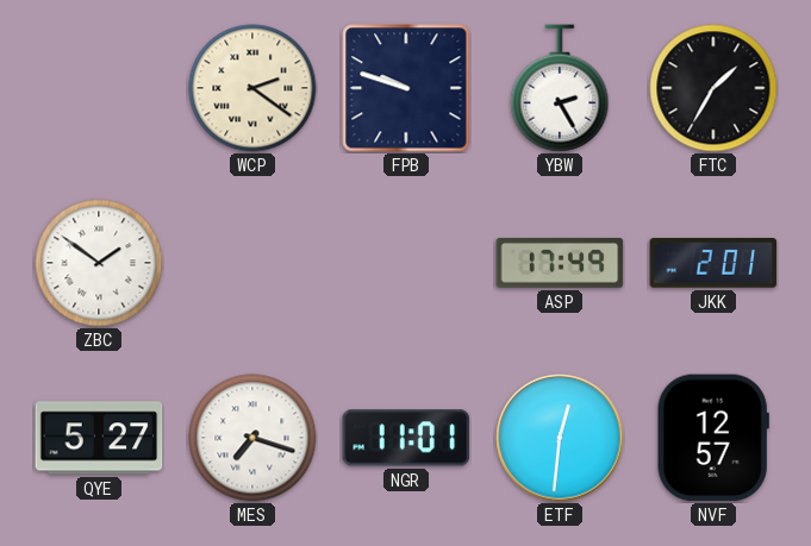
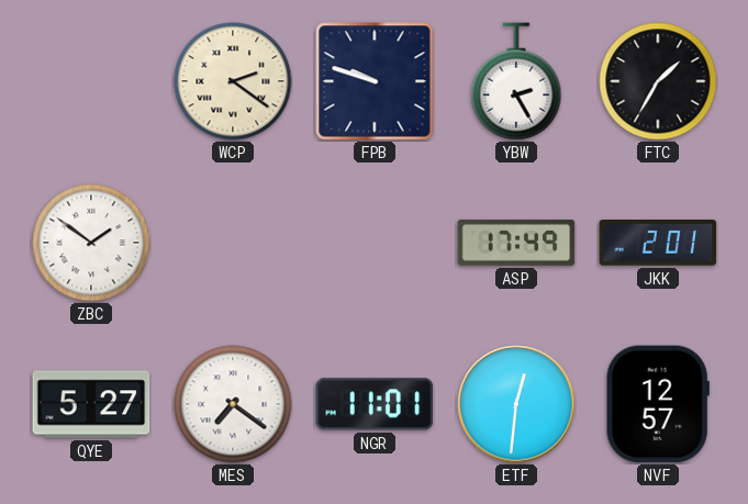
MES: 7:18 -> 7:21
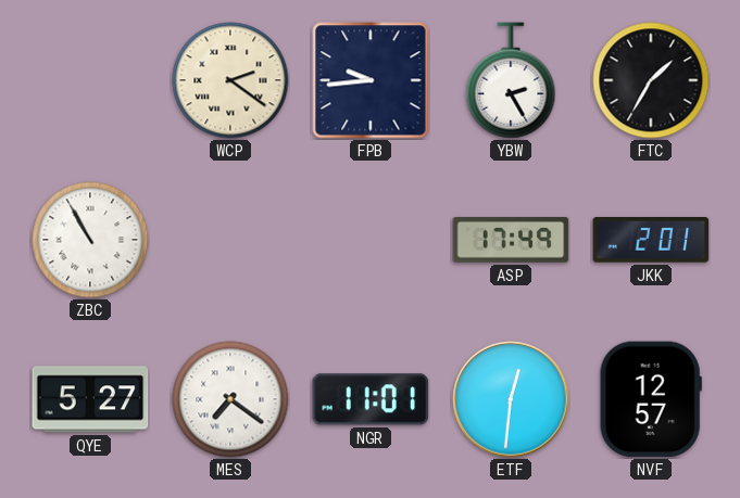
FPB: 9:48 -> 9:44
ZBC: 1:51 -> 10:55
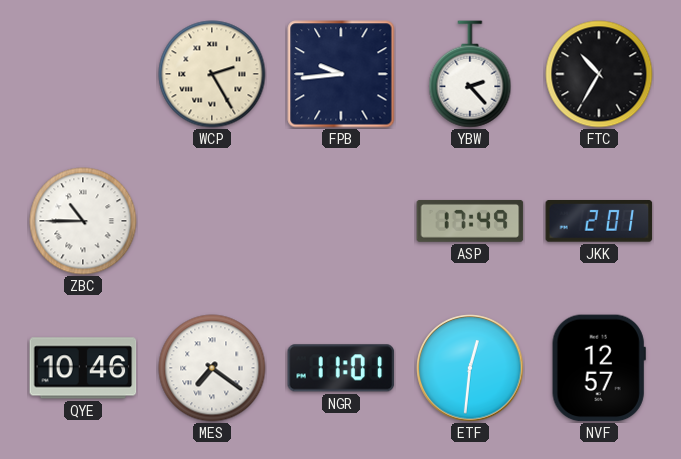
WCP: 2:21 -> 2:25
YBW: 2:25 -> 2:23
FTC: 1:35 -> 10:35
ZBC: 10:55 -> 10:45
QYE: 5:27 -> 10:46
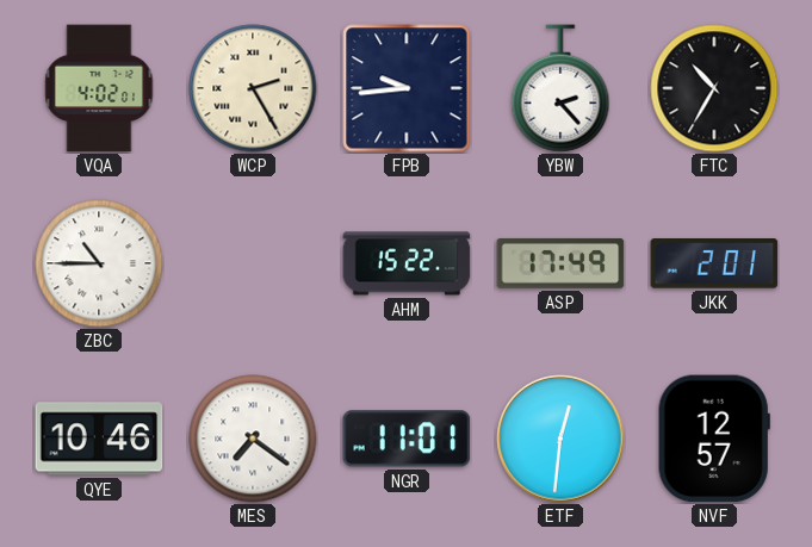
VQA: none -> 4:02
AHM: none -> 15:22
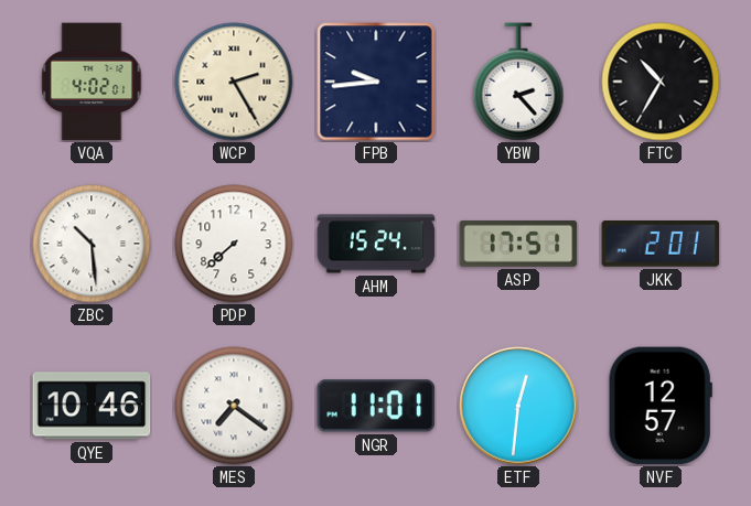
ZBC: 10:45 -> 10:29
PDP: none -> 7:38
AHM: 15:22 -> 15:24
ASP: 17:49 -> 17:51
